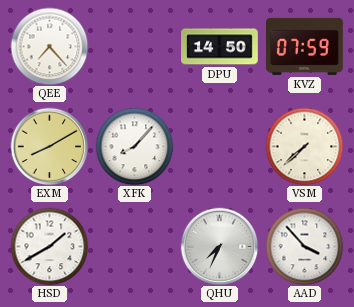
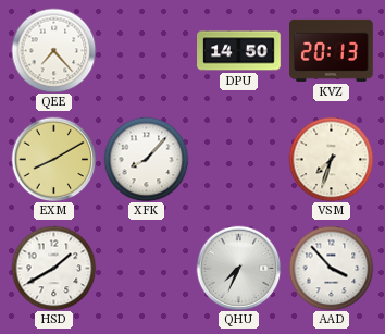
KVZ: 07:59 -> 20:13
VSM: 7:38 -> 7:33
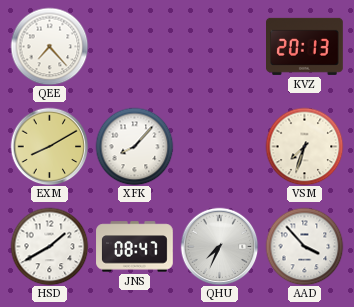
DPU: 14:50 -> none
JNS: none -> 08:47
